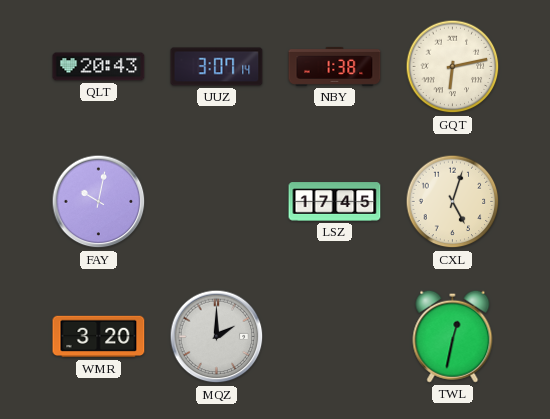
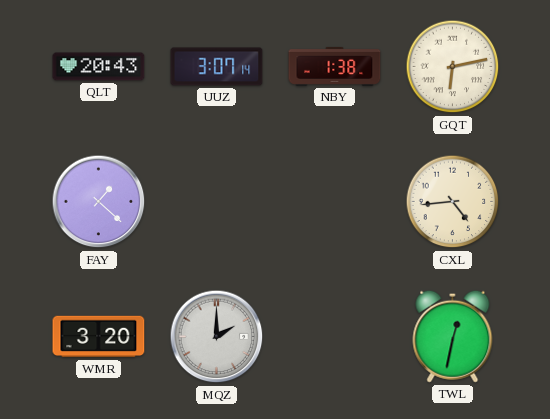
FAY: 10:02 -> 1:22
LSZ: 17:45 -> none
CXL: 5:03 -> 4:44
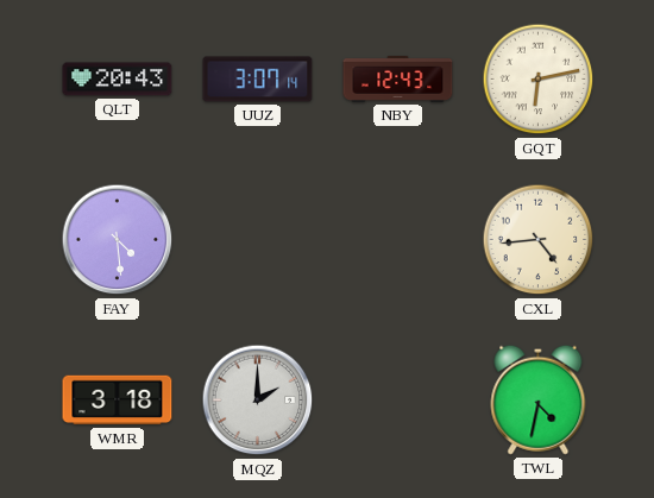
NBY: 1:38 -> 12:43
FAY: 1:22 -> 4:29
WMR: 3:20 -> 3:18
TWL: 12:32 -> 4:32
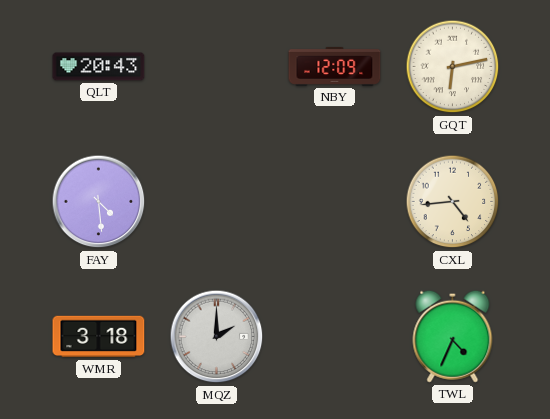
UUZ: 3:07 -> none
NBY: 12:43 -> 12:09
TWL: 4:32 -> 4:34
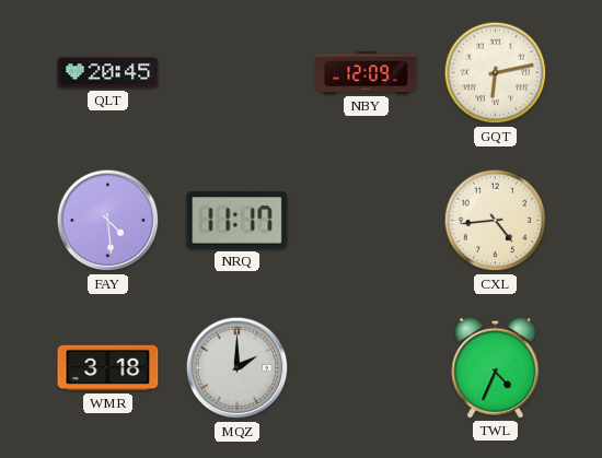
QLT: 20:43 -> 20:45
NRQ: none -> 11:17
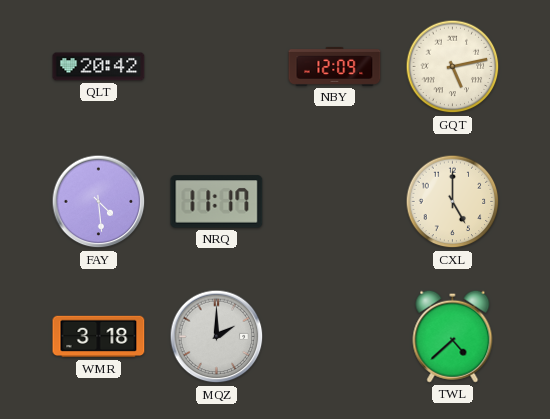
QLT: 20:45 -> 20:42
GQT: 6:13 -> 5:13
CXL: 4:44 -> 5:00
TWL: 4:34 -> 4:38
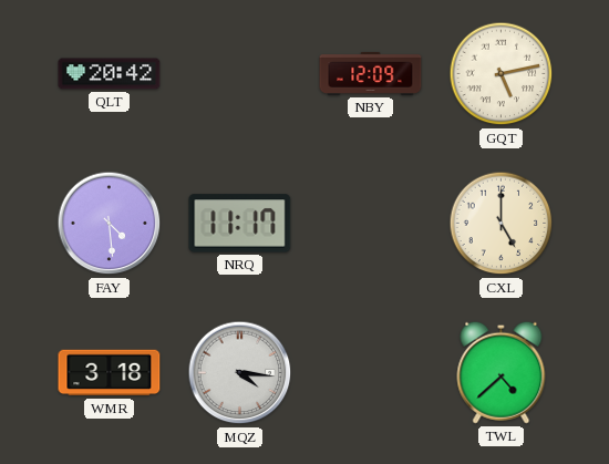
MQZ: 2:00 -> 4:16
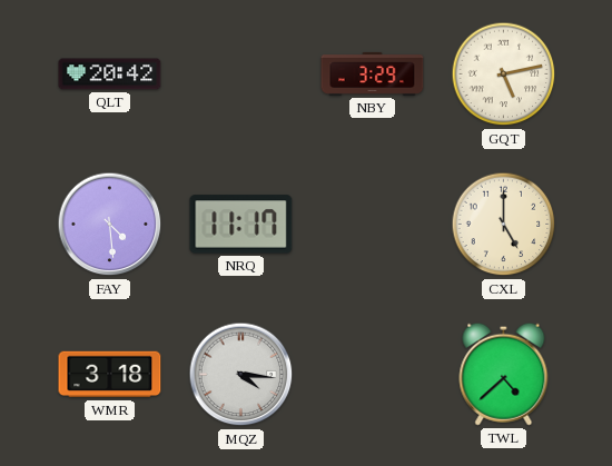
NBY: 12:09 -> 3:29
